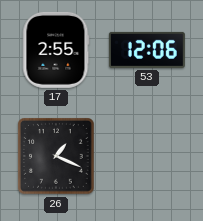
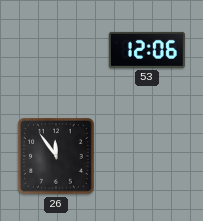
17: 2:55 -> none
26: 1:19 -> 11:54
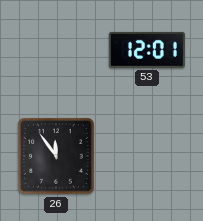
53: 12:06 -> 12:01
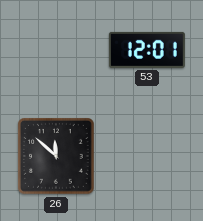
26: 11:54 -> 11:52
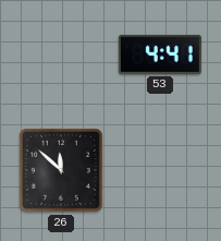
53: 12:01 -> 4:41
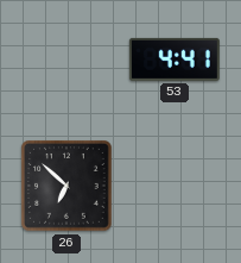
26: 11:52 -> 6:52
